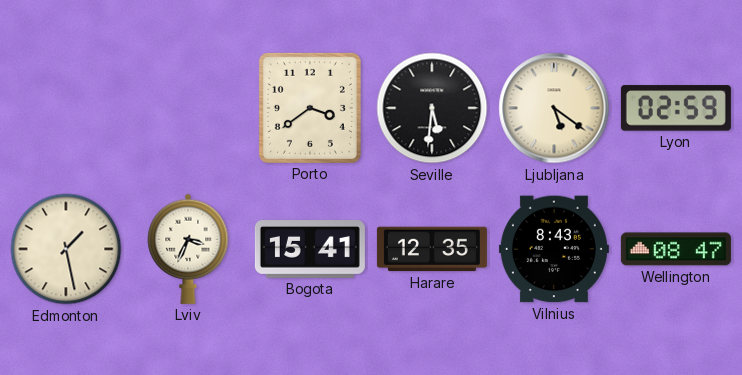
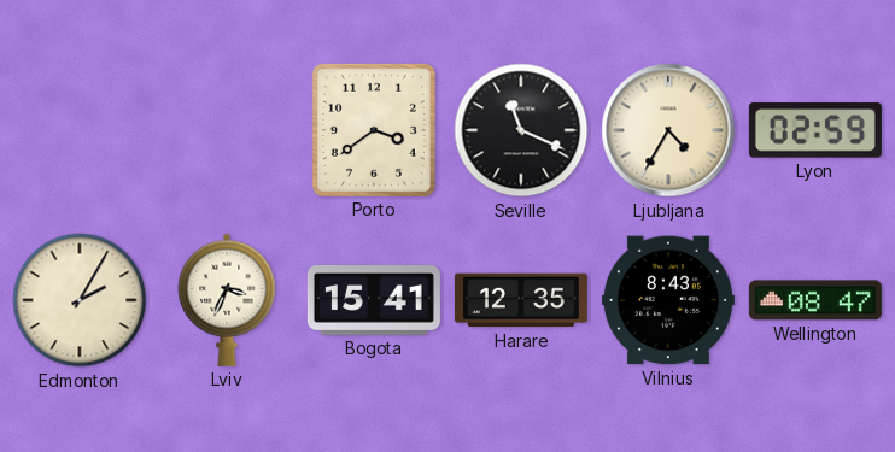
Seville: 5:31 -> 11:19
Ljubljana: 5:21 -> 4:35
Edmonton: 1:28 -> 2:05
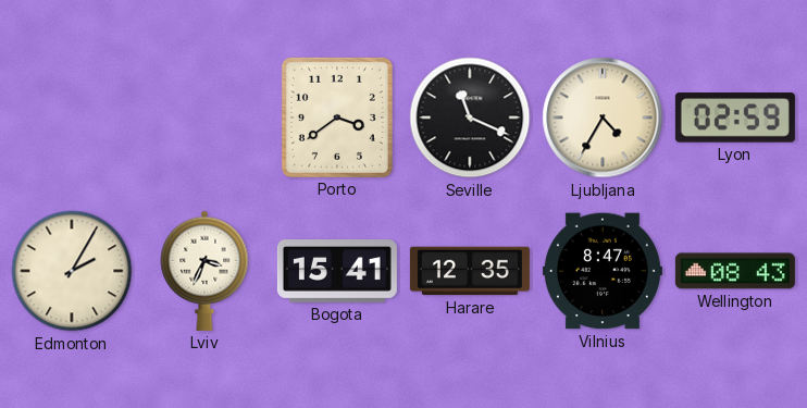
Vilnius: 8:43 -> 8:47
Wellington: 08:47 -> 08:43
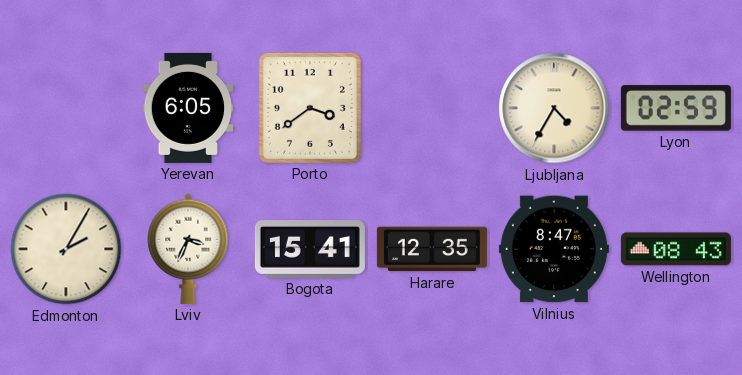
Yerevan: none -> 6:05
Seville: 11:19 -> none
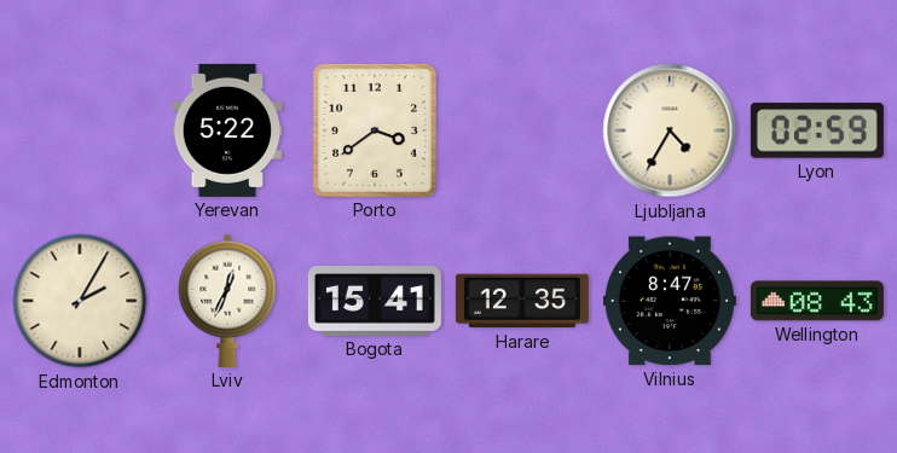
Yerevan: 6:05 -> 5:22
Lviv: 3:34 -> 12:34
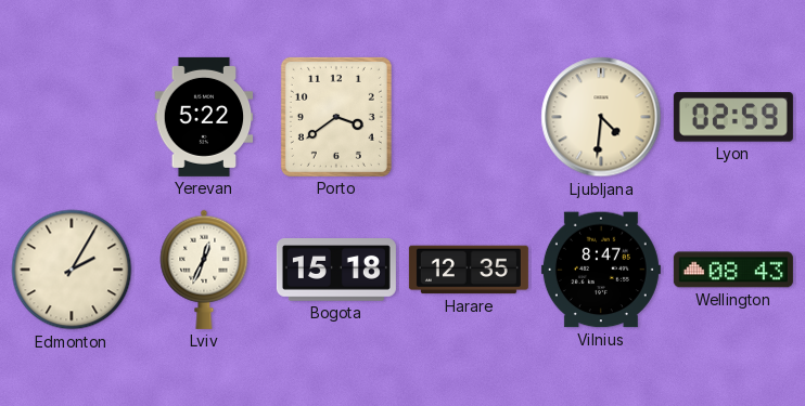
Ljubljana: 4:35 -> 4:31
Bogota: 15:41 -> 15:18
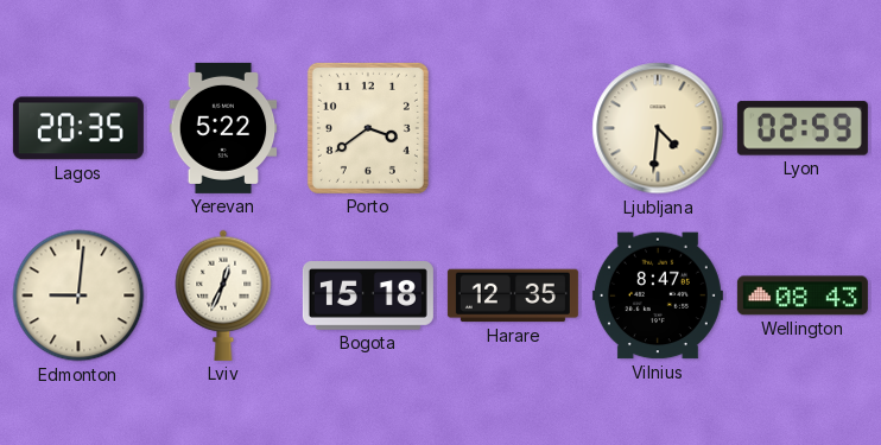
Lagos: none -> 20:35
Edmonton: 2:05 -> 9:01
